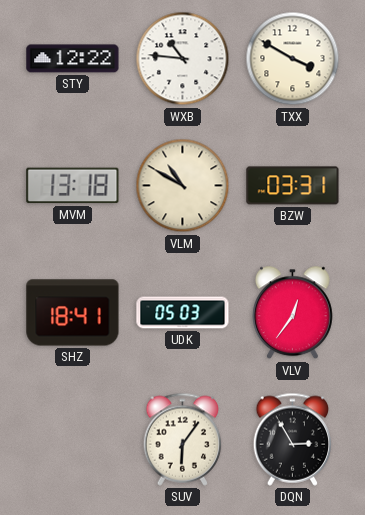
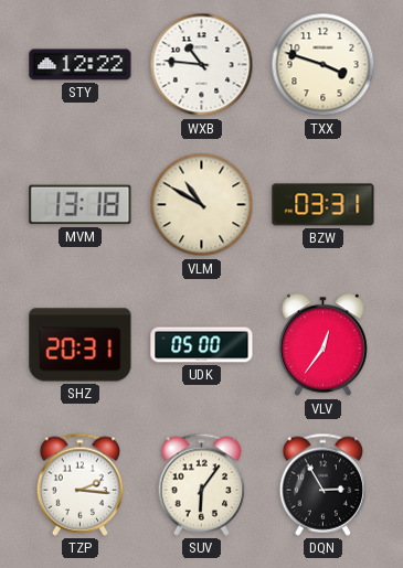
TXX: 3:50 -> 3:48
SHZ: 18:41 -> 20:31
UDK: 05:03 -> 05:00
TZP: none -> 2:16
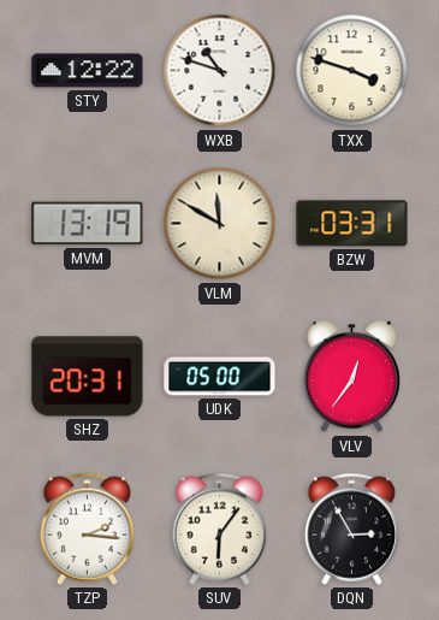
WXB: 10:46 -> 10:48
MVM: 13:18 -> 13:19
VLM: 10:50 -> 11:50
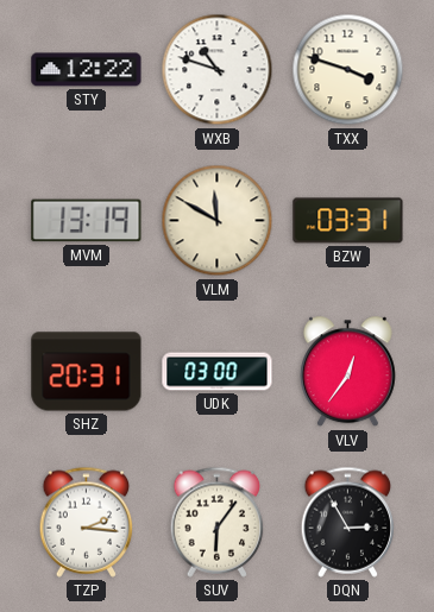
UDK: 05:00 -> 03:00
